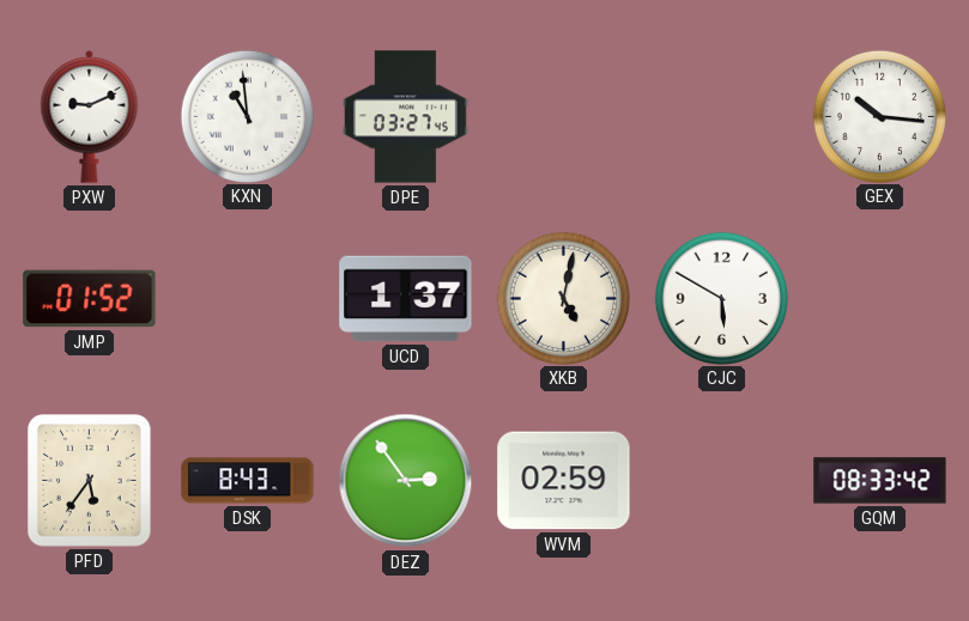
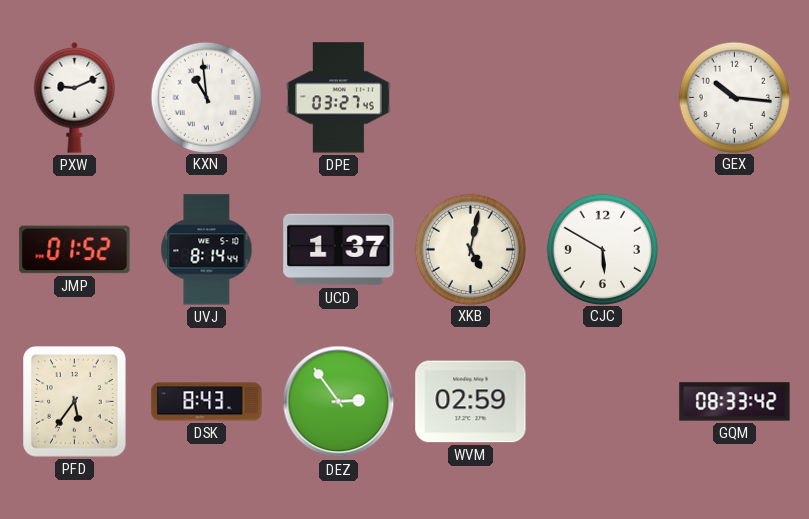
UVJ: none -> 8:14
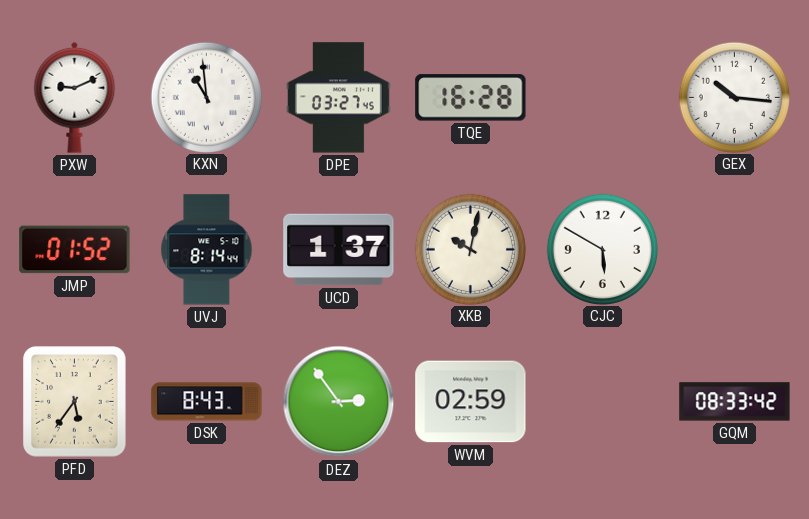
TQE: none -> 16:28
XKB: 5:02 -> 10:02
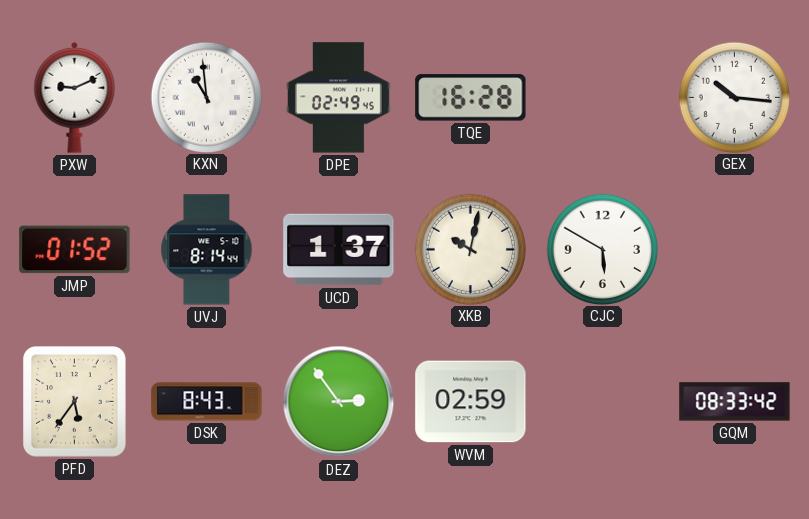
DPE: 03:27 -> 02:49
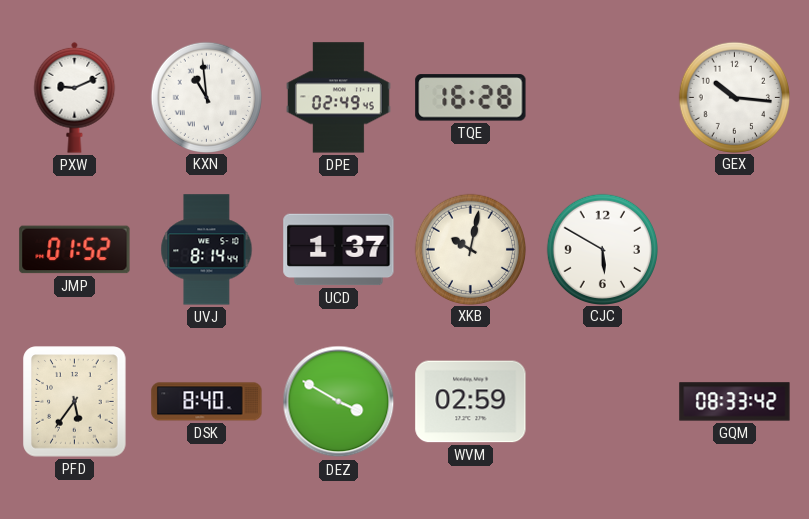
DSK: 8:43 -> 8:40
DEZ: 2:54 -> 3:50
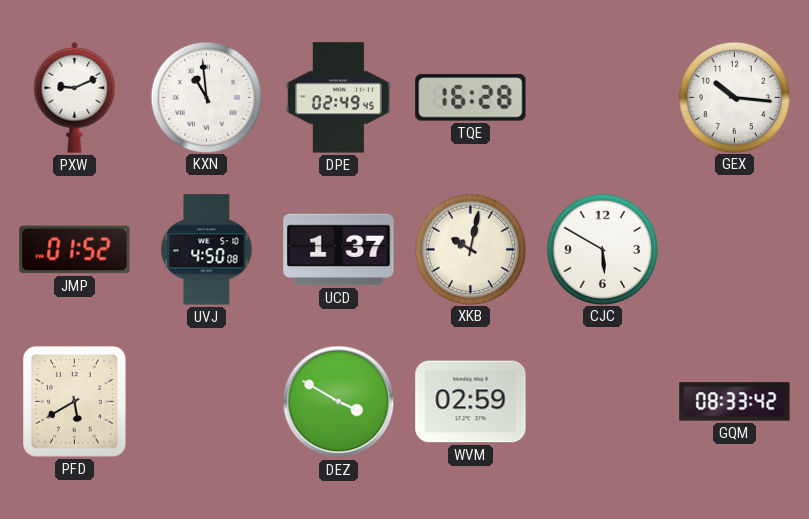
UVJ: 8:14 -> 4:50
PFD: 5:36 -> 5:40
DSK: 8:40 -> none
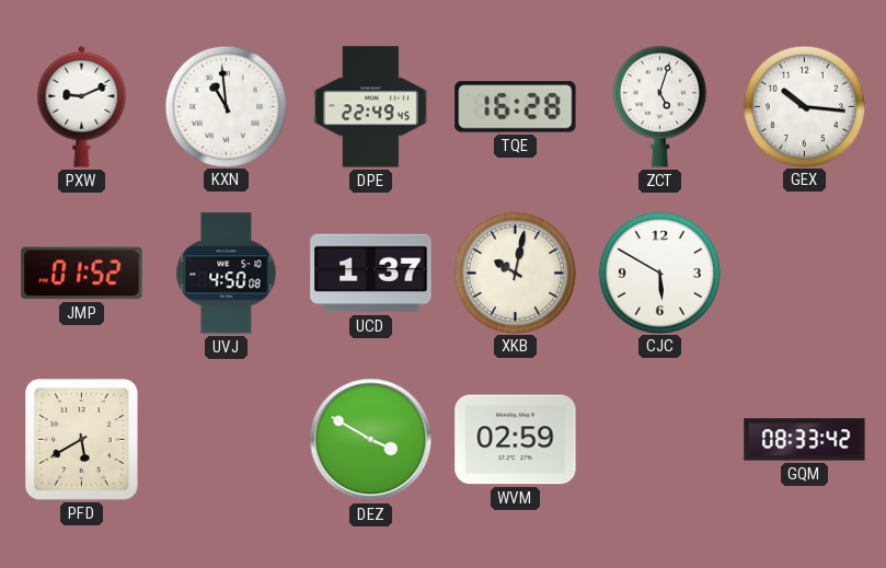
DPE: 02:49 -> 22:49
ZCT: none -> 5:03
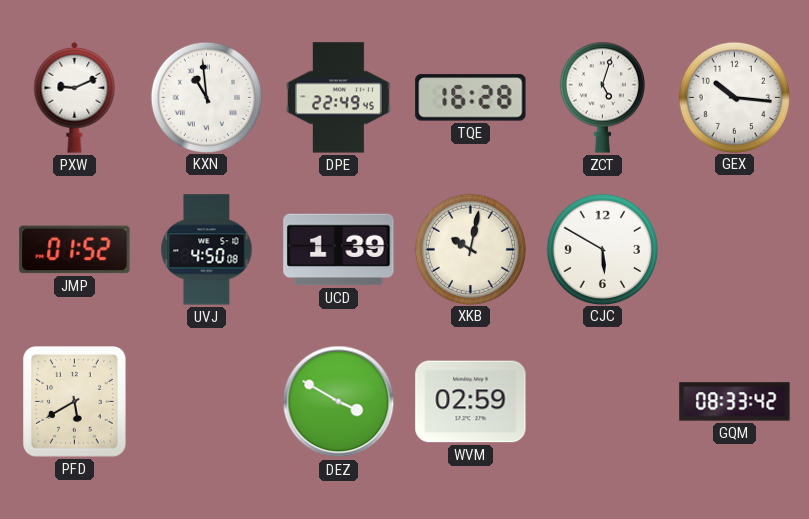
UCD: 1:37 -> 1:39
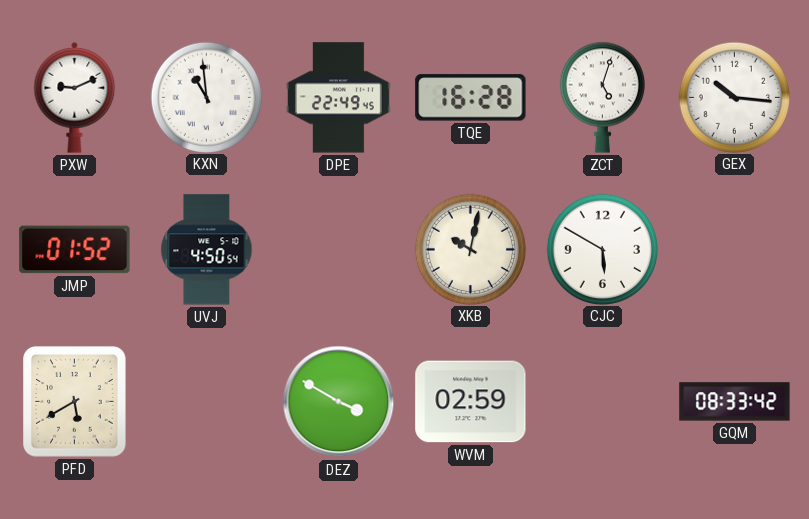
UVJ: 4:50:08 -> 4:50:54
UCD: 1:39 -> none
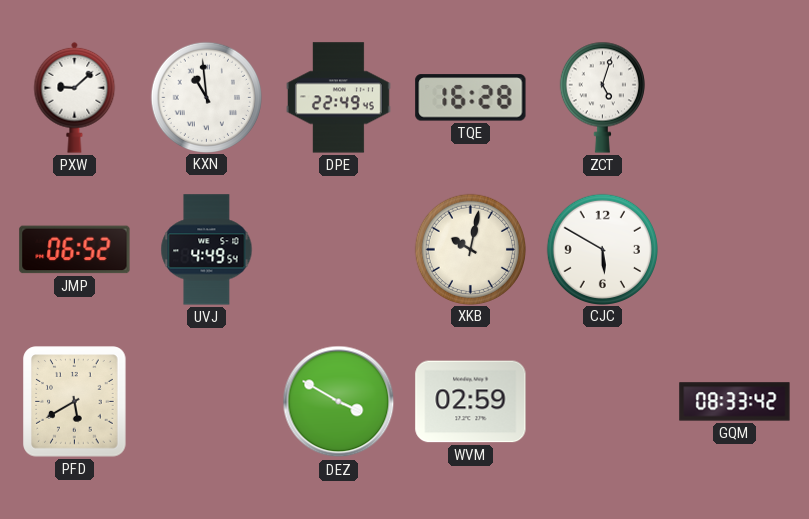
PXW: 9:11 -> 9:08
GEX: 10:16 -> none
JMP: 01:52 -> 06:52
UVJ: 4:50 -> 4:49
